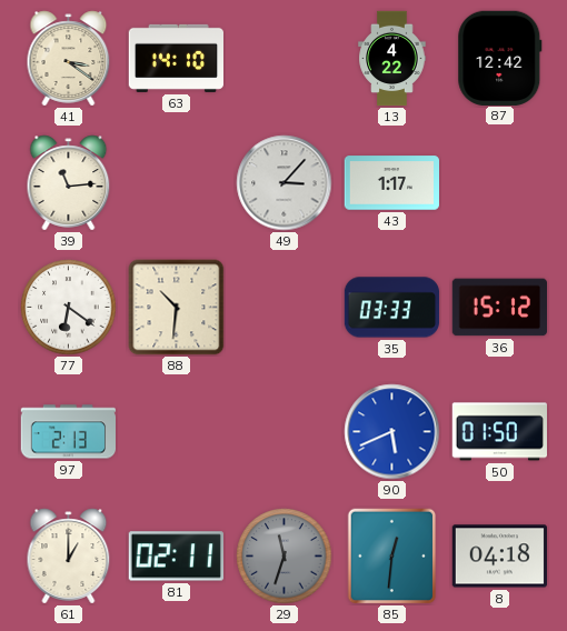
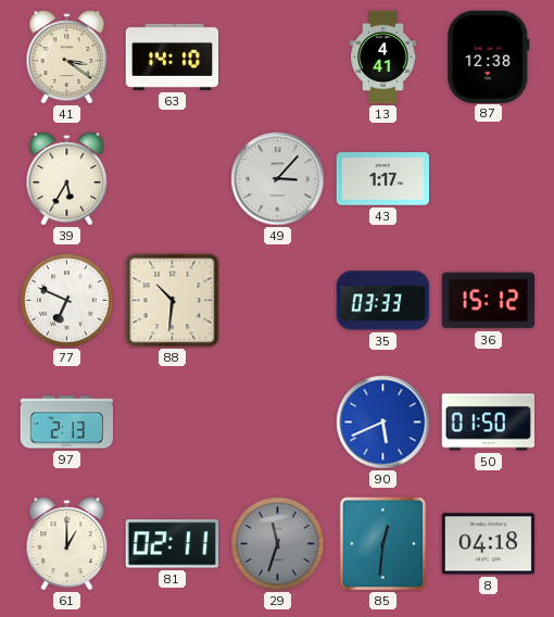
13: 4:22 -> 4:41
87: 12:42 -> 12:38
39: 11:14 -> 5:35
77: 6:21 -> 6:49
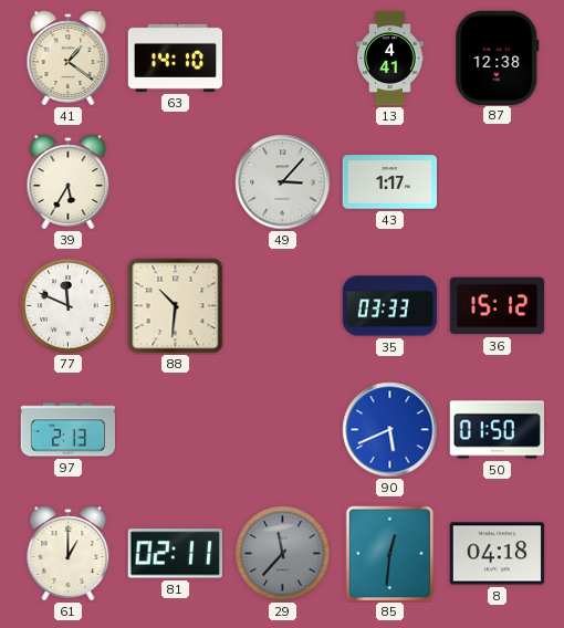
41: 3:21 -> 1:21
77: 6:49 -> 11:49
29: 11:33 -> 11:37
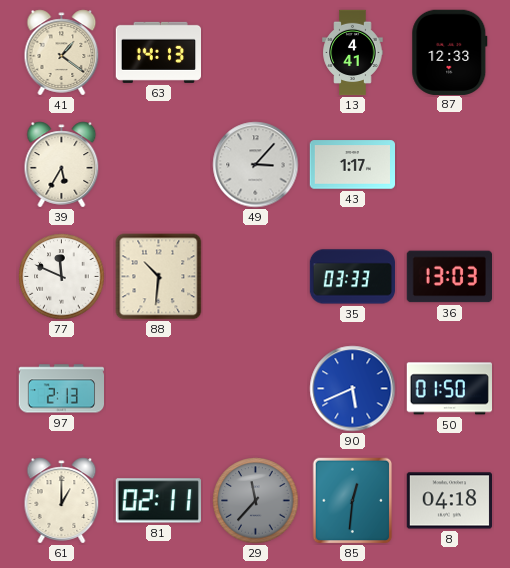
63: 14:10 -> 14:13
87: 12:38 -> 12:33
36: 15:12 -> 13:03
